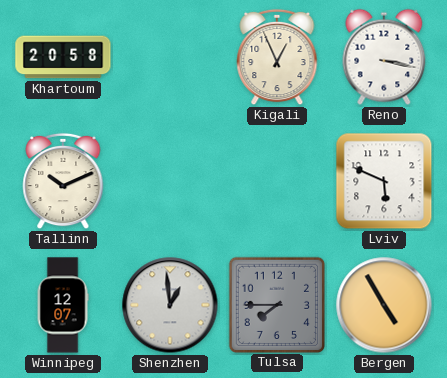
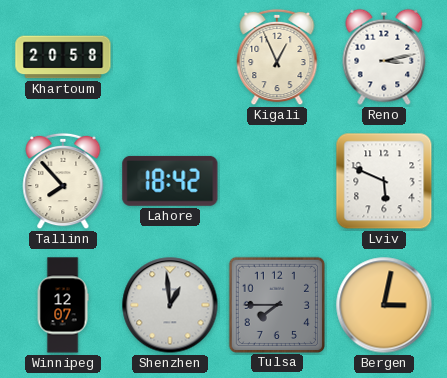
Reno: 3:17 -> 3:13
Tallinn: 10:11 -> 7:53
Lahore: none -> 18:42
Bergen: 4:55 -> 3:02
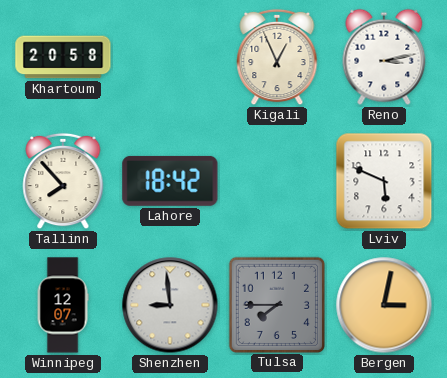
Shenzhen: 12:59 -> 8:59
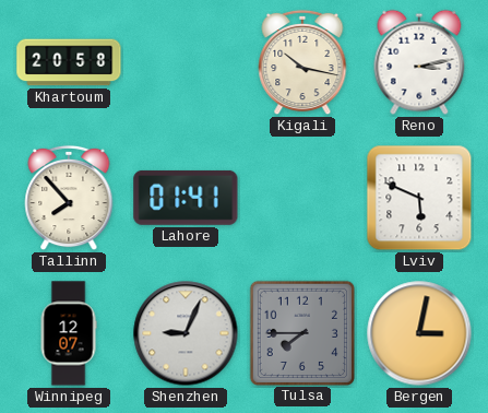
Kigali: 12:56 -> 10:17
Lahore: 18:42 -> 01:41
Shenzhen: 8:59 -> 9:04
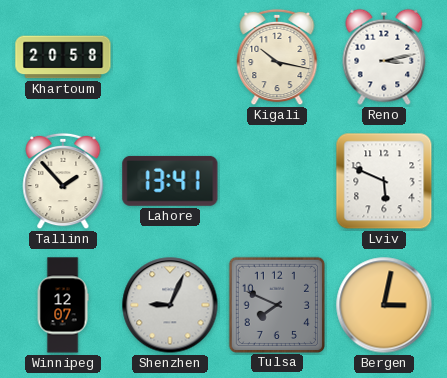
Tallinn: 7:53 -> 1:53
Lahore: 01:41 -> 13:41
Tulsa: 7:45 -> 7:49
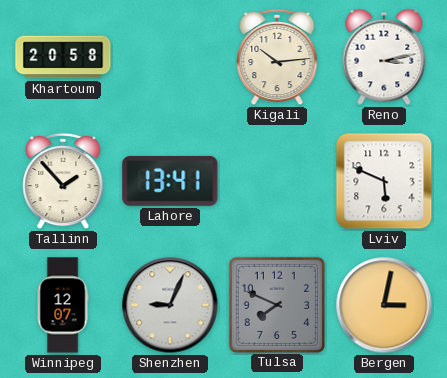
Kigali: 10:17 -> 10:14
